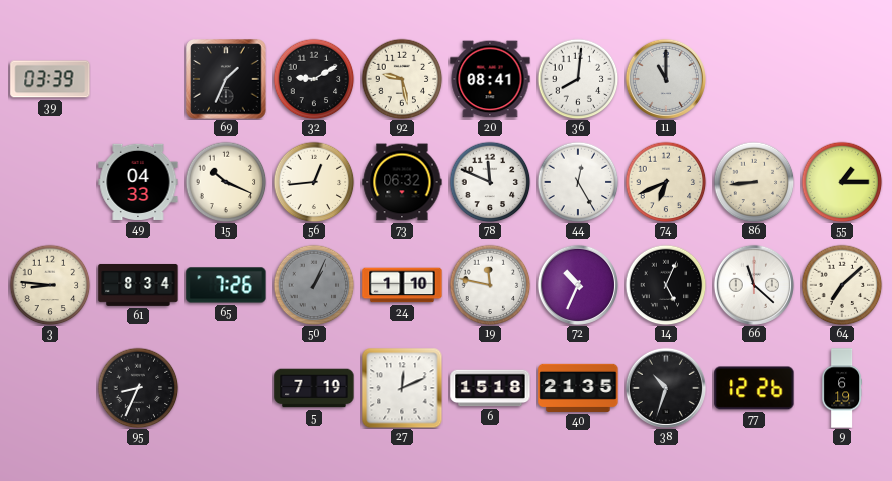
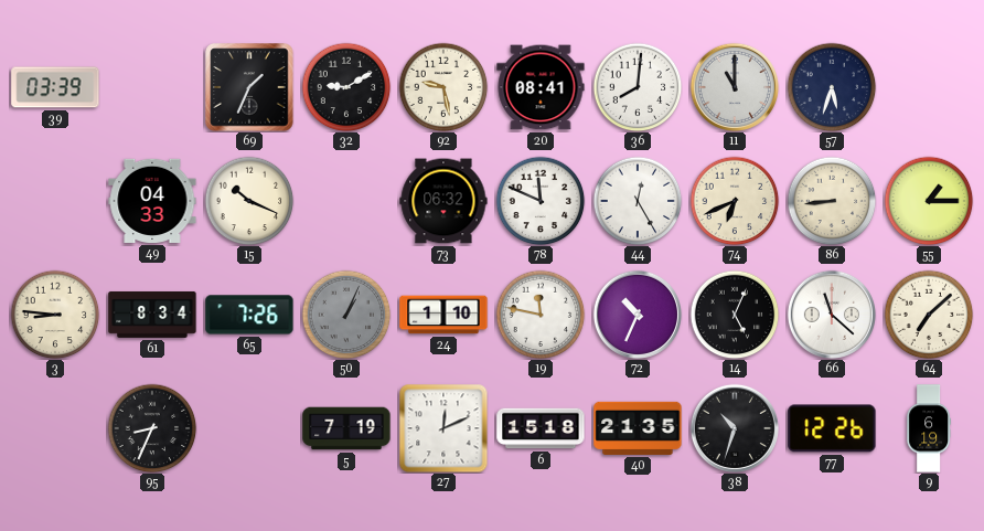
57: none -> 5:33
56: 12:44 -> none
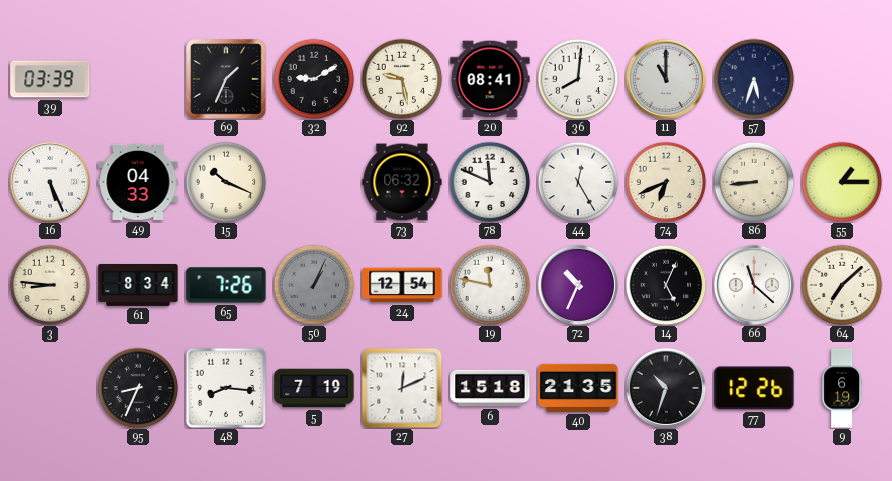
16: none -> 5:26
24: 1:10 -> 12:54
48: none -> 8:16
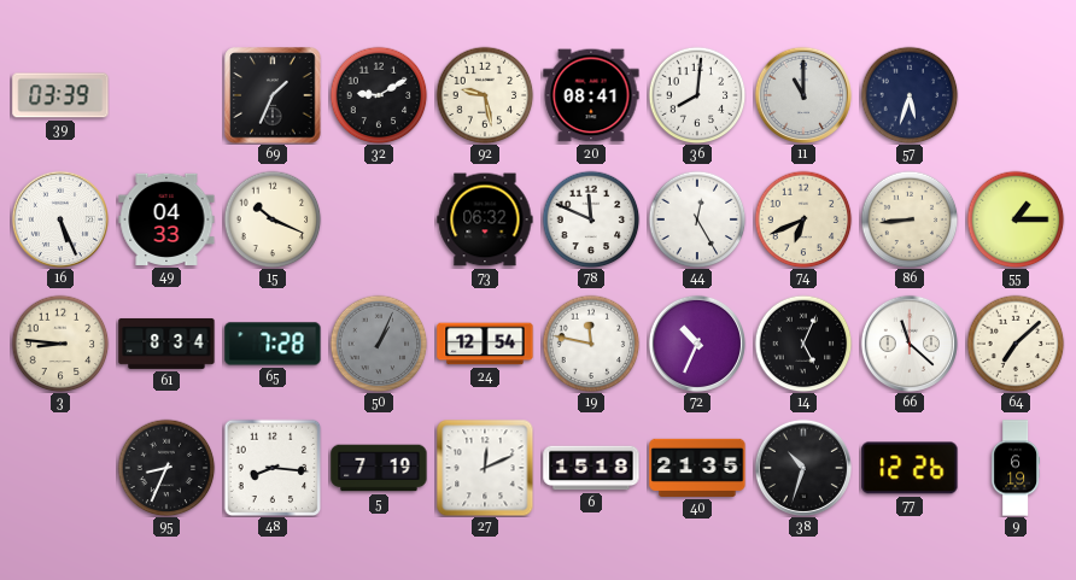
65: 7:26 -> 7:28
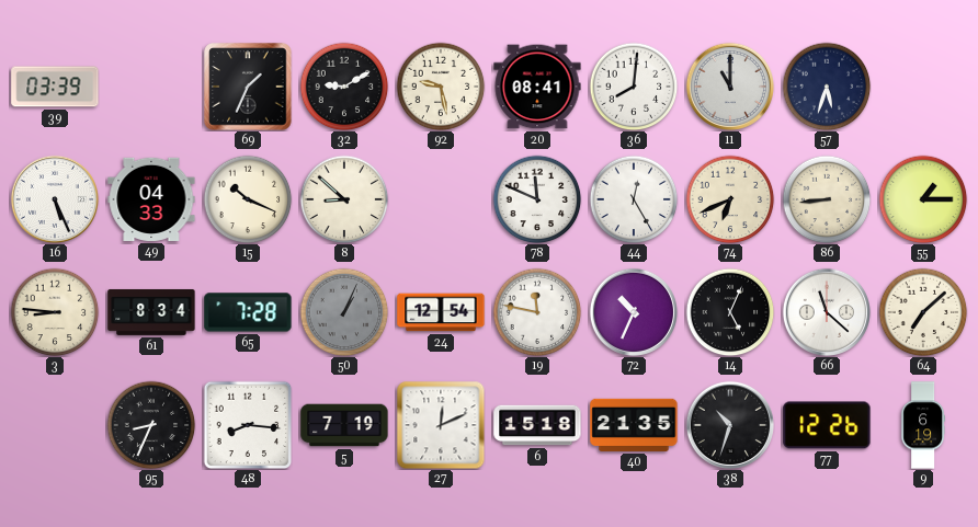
8: none -> 8:52
73: 06:32 -> none
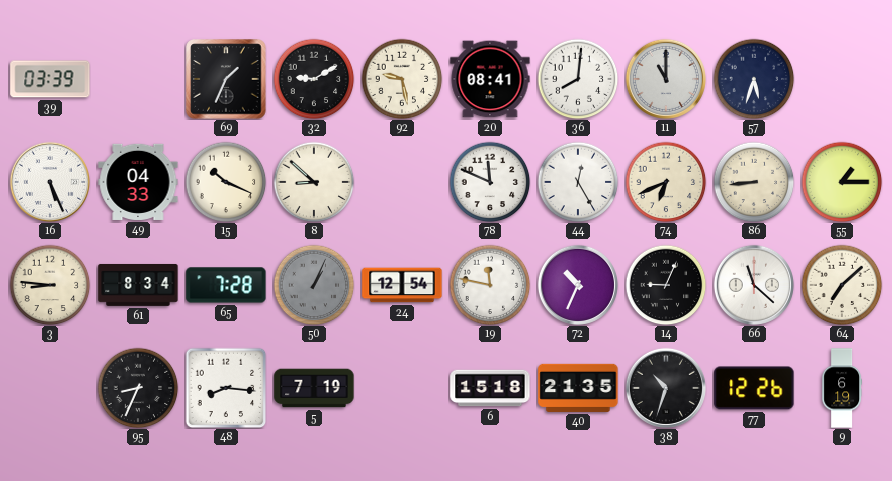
14: 5:04 -> 9:04
27: 12:11 -> none
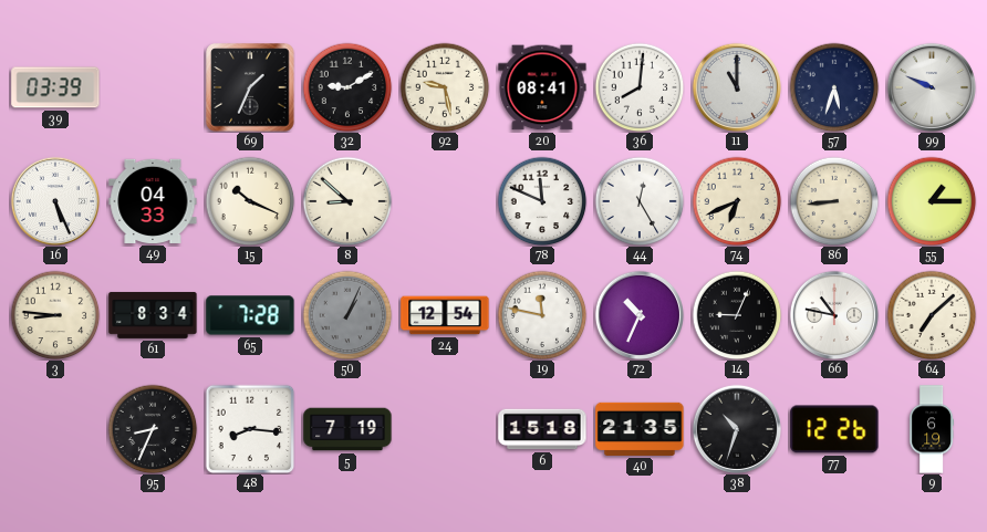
99: none -> 9:49
66: 11:22 -> 10:47
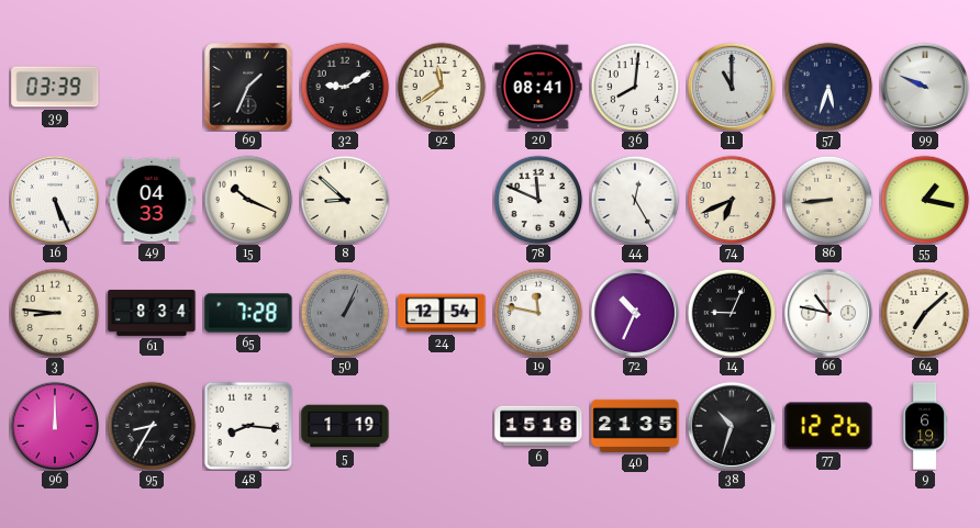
92: 9:28 -> 11:39
55: 1:15 -> 1:17
96: none -> 12:00
95: 8:34 -> 8:35
5: 7:19 -> 1:19
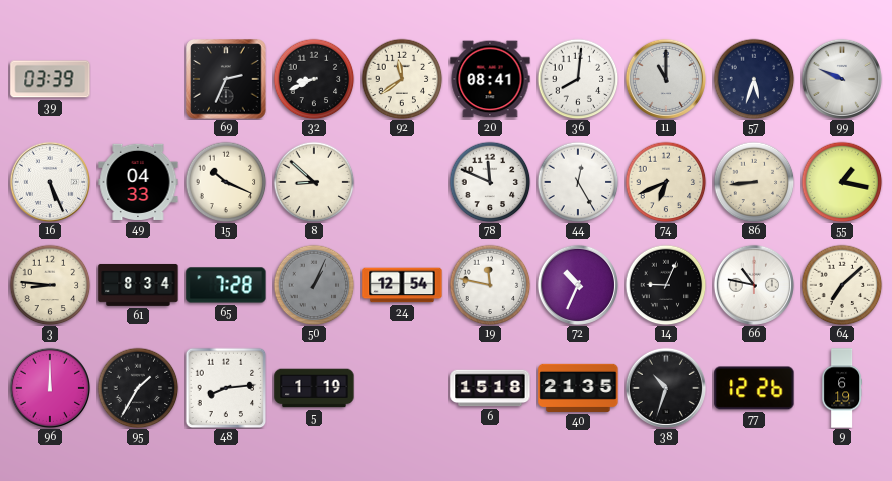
69: 1:34 -> 2:34
32: 9:10 -> 8:41
95: 8:35 -> 1:35
48: 8:16 -> 8:14
